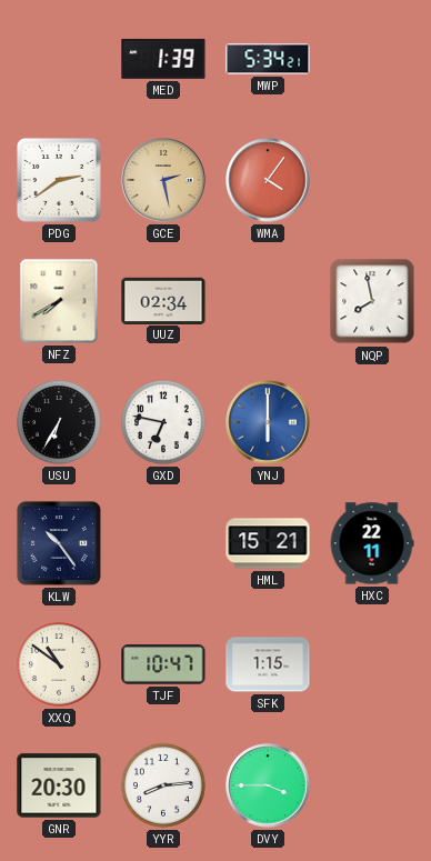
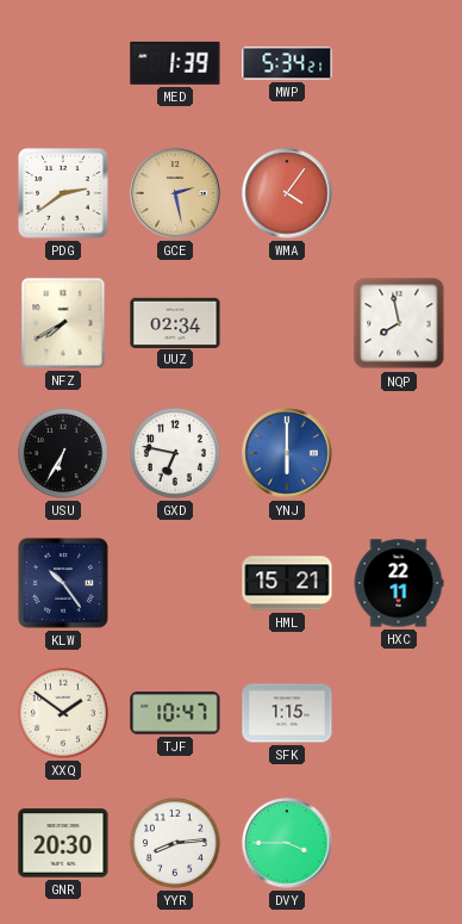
XXQ: 10:51 -> 1:51
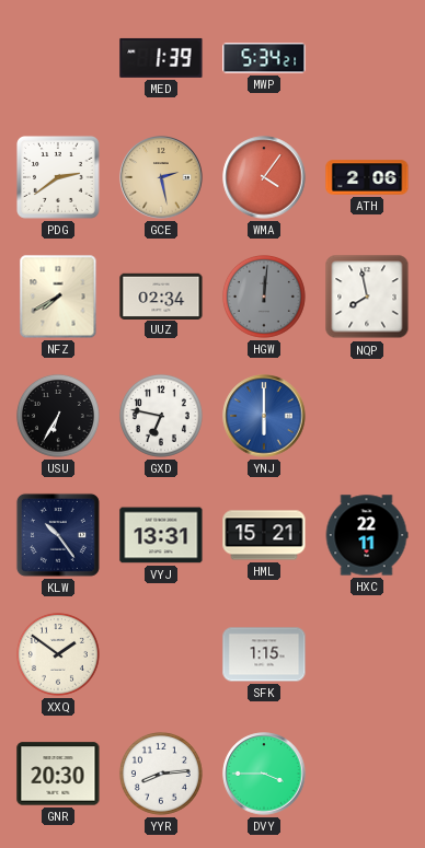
ATH: none -> 2:06
HGW: none -> 12:01
VYJ: none -> 13:31
TJF: 10:47 -> none
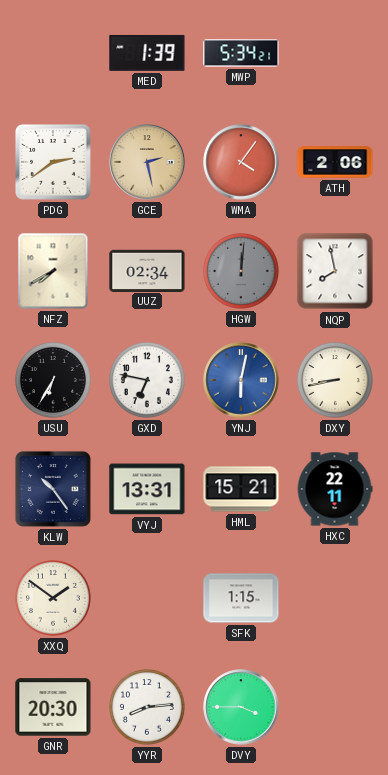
YNJ: 6:00 -> 6:02
DXY: none -> 8:43
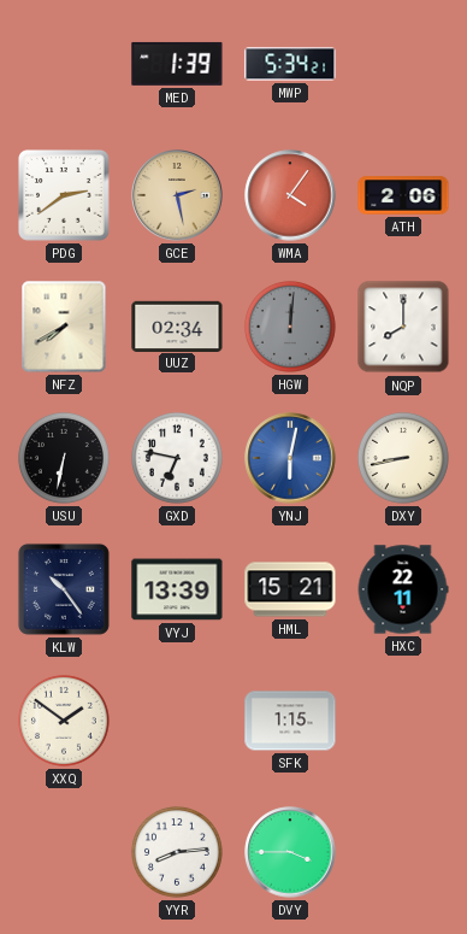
NQP: 7:58 -> 8:00
USU: 6:35 -> 6:32
VYJ: 13:31 -> 13:39
GNR: 20:30 -> none
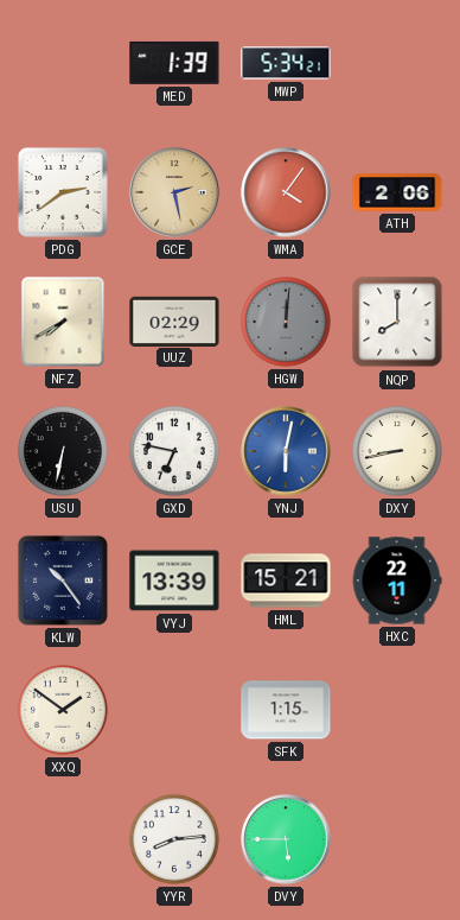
UUZ: 02:34 -> 02:29
DVY: 3:45 -> 5:45
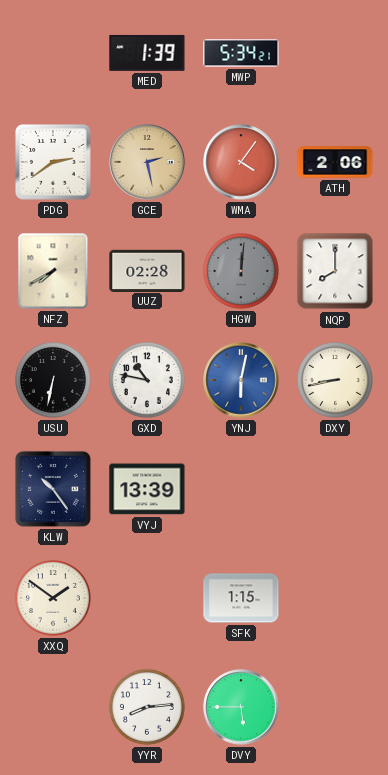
UUZ: 02:29 -> 02:28
GXD: 6:47 -> 10:47
HML: 15:21 -> none
HXC: 22:11 -> none
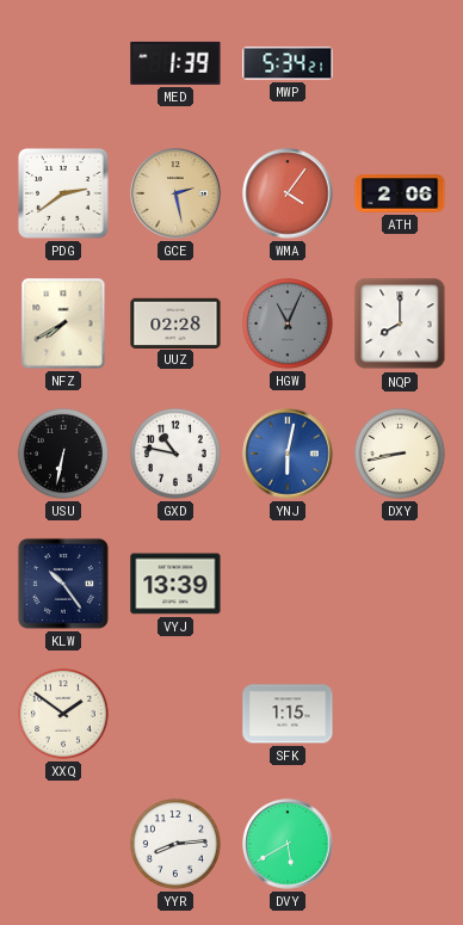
HGW: 12:01 -> 11:04
DVY: 5:45 -> 5:40
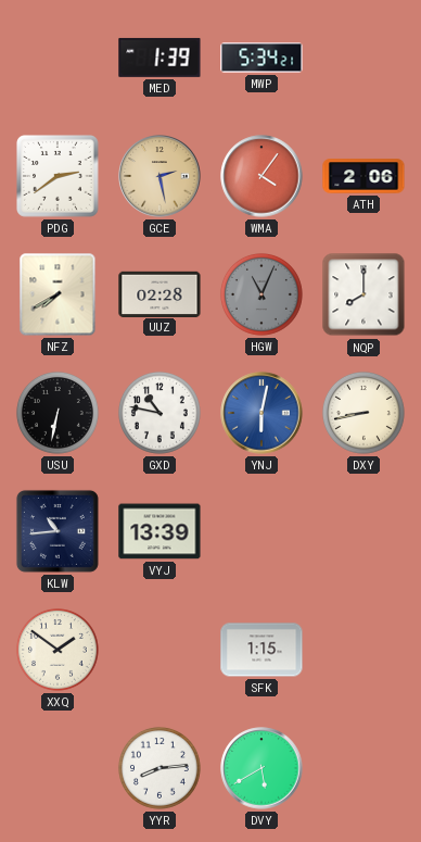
KLW: 10:24 -> 10:44
